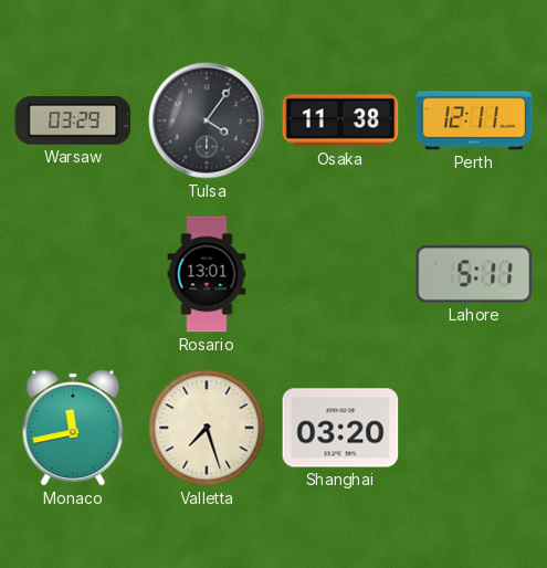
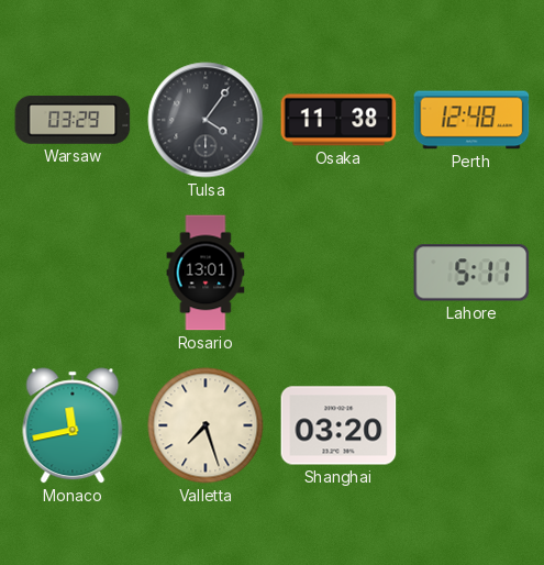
Perth: 12:11 -> 12:48
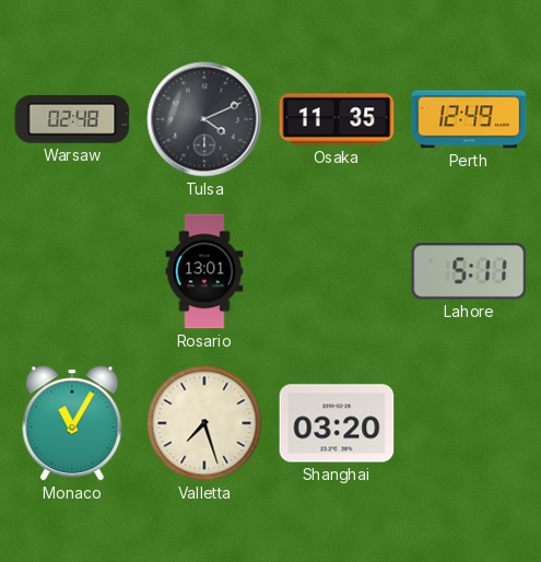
Warsaw: 03:29 -> 02:48
Tulsa: 4:06 -> 4:11
Osaka: 11:38 -> 11:35
Perth: 12:48 -> 12:49
Monaco: 11:43 -> 11:05
